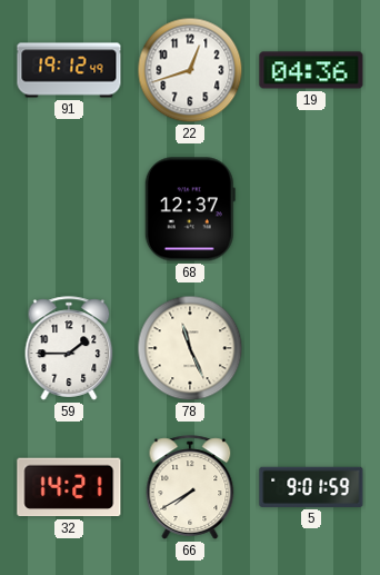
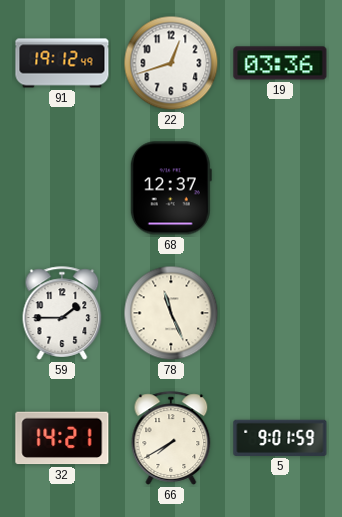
19: 04:36 -> 03:36
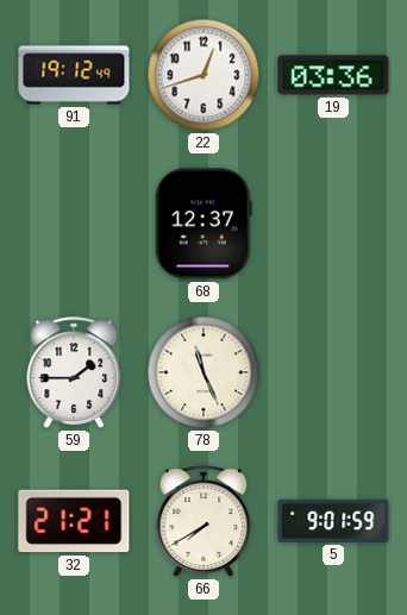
32: 14:21 -> 21:21
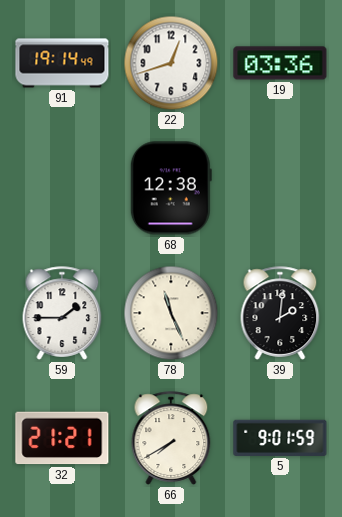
91: 19:12 -> 19:14
68: 12:37 -> 12:38
39: none -> 2:01
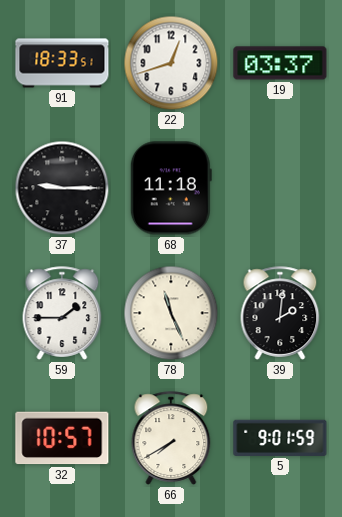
91: 19:14 -> 18:33
19: 03:36 -> 03:37
37: none -> 9:15
68: 12:38 -> 11:18
32: 21:21 -> 10:57
